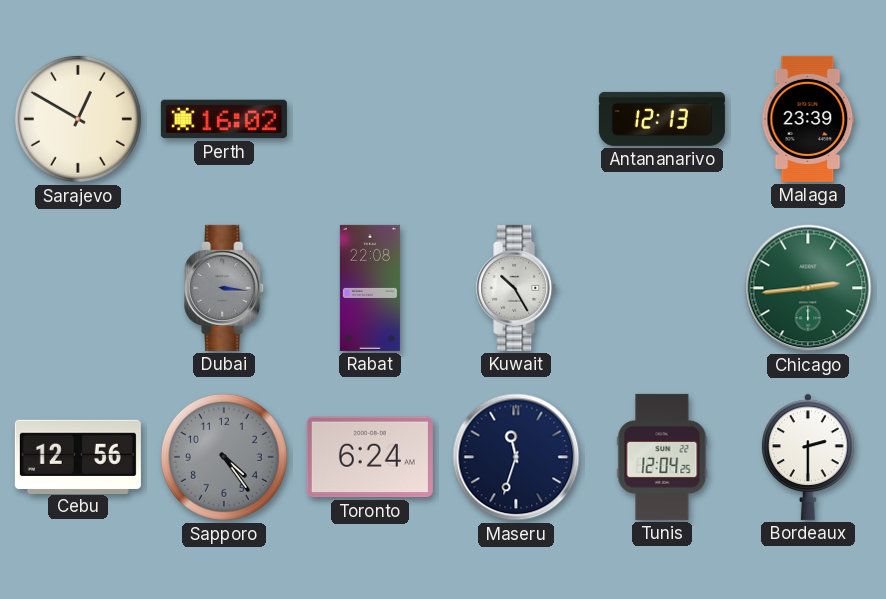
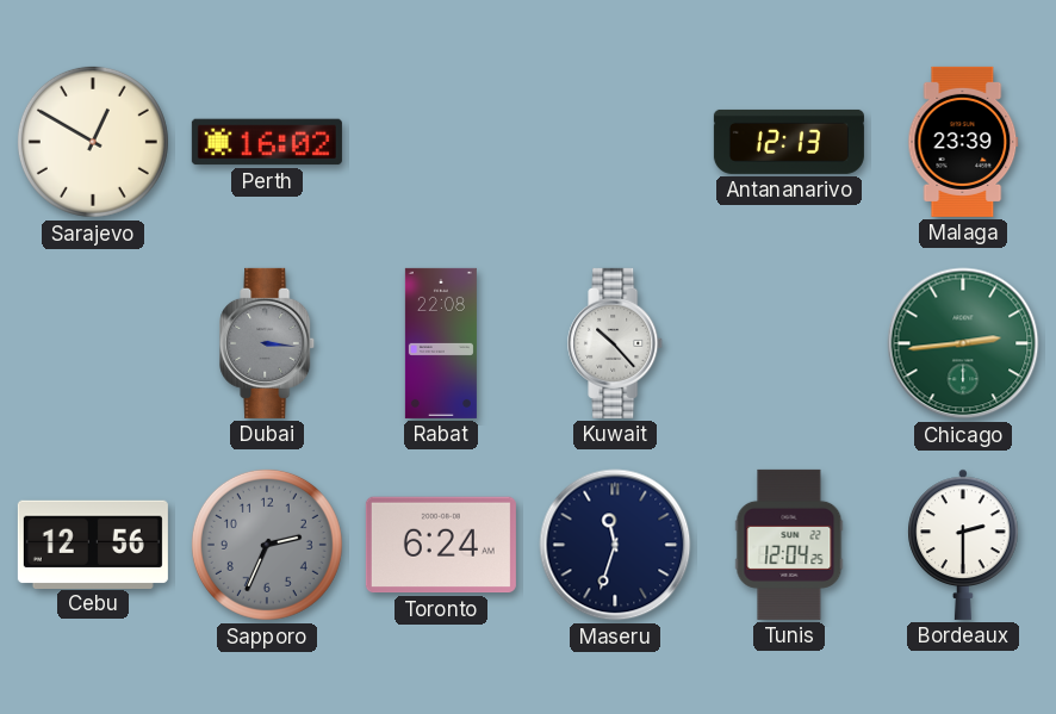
Kuwait: 10:25 -> 10:23
Sapporo: 4:24 -> 2:34
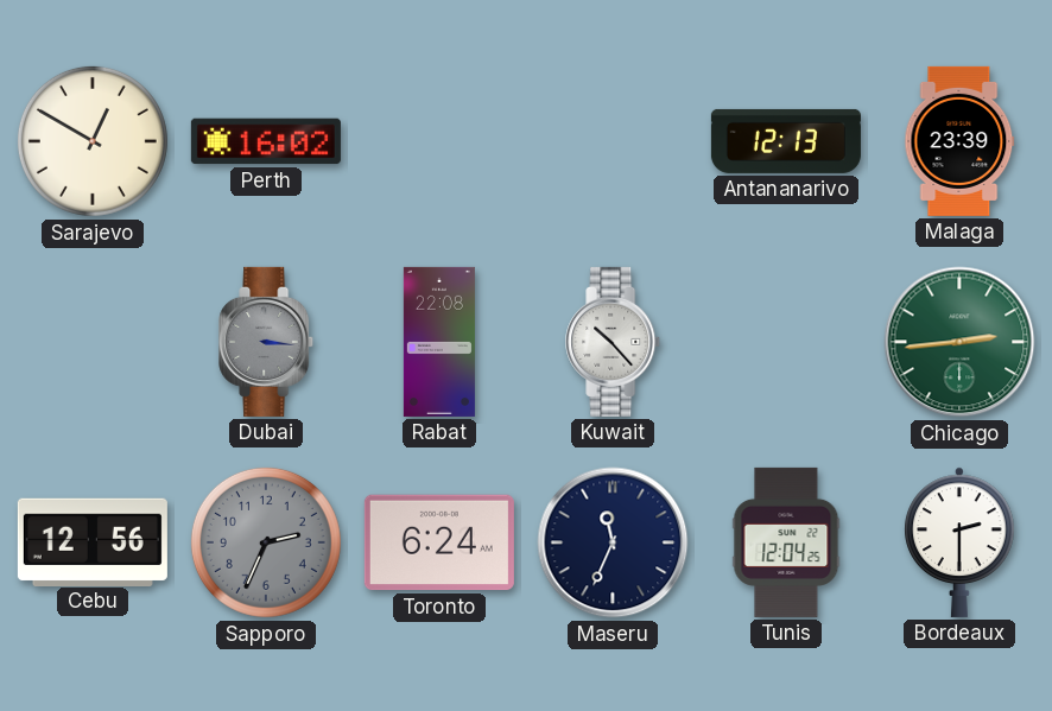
Maseru: 11:33 -> 11:34
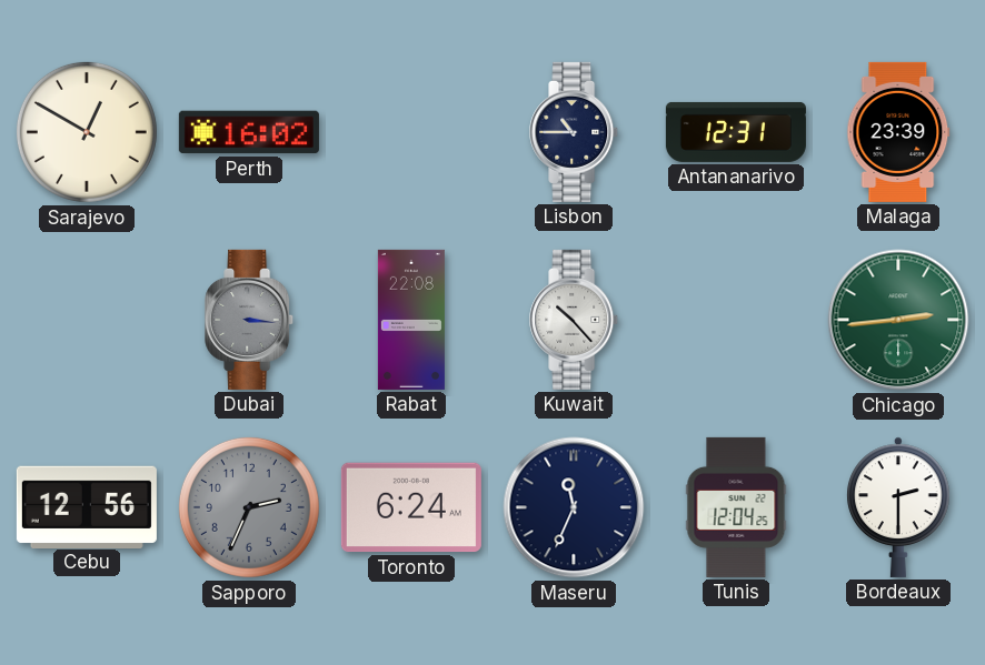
Lisbon: none -> 10:45
Antananarivo: 12:13 -> 12:31
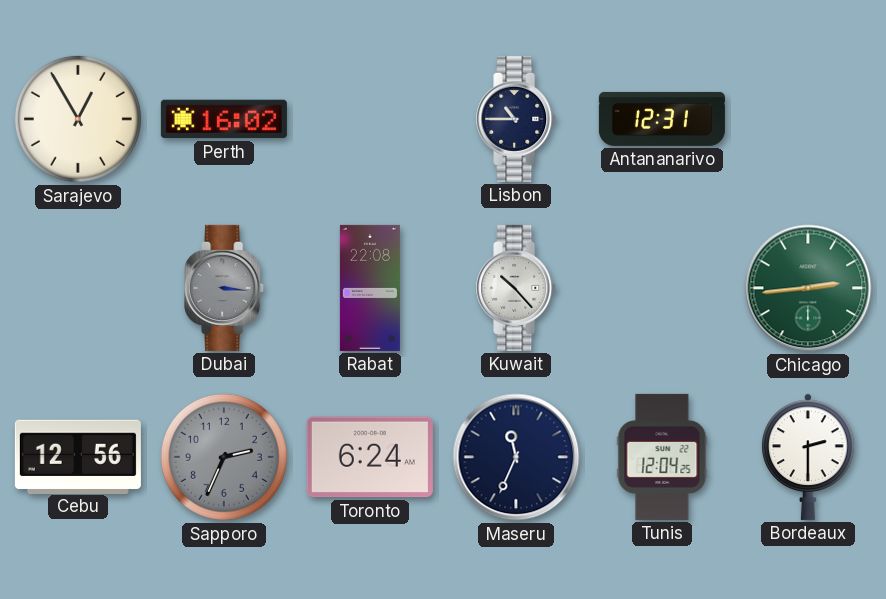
Sarajevo: 12:50 -> 12:55
Malaga: 23:39 -> none
